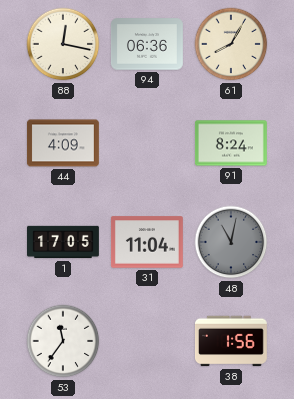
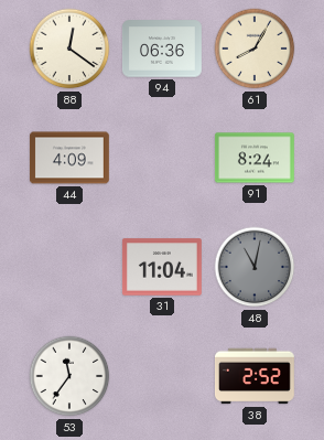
88: 12:17 -> 12:21
1: 17:05 -> none
38: 1:56 -> 2:52
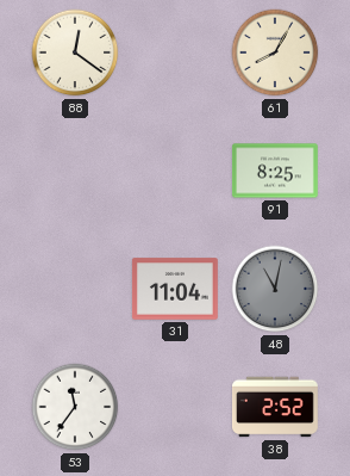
94: 06:36 -> none
44: 4:09 -> none
91: 8:24 -> 8:25
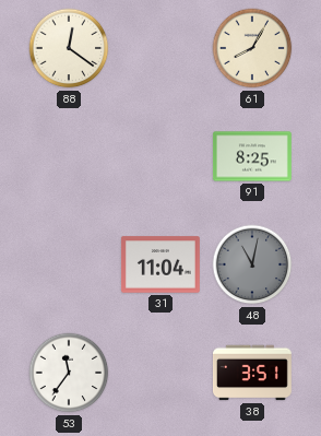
38: 2:52 -> 3:51
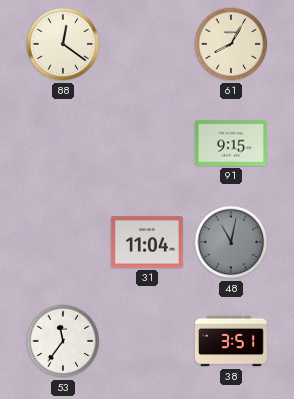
91: 8:25 -> 9:15
